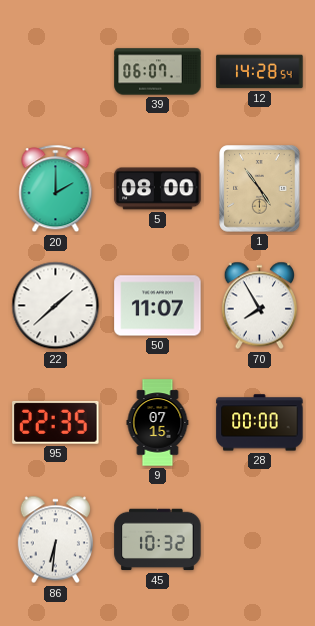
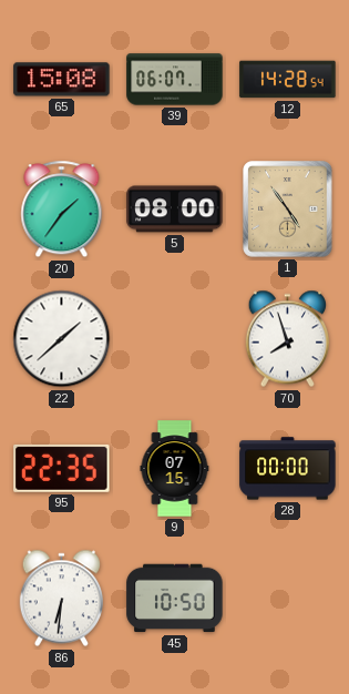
65: none -> 15:08
20: 2:00 -> 1:36
50: 11:07 -> none
70: 7:55 -> 7:57
45: 10:32 -> 10:50
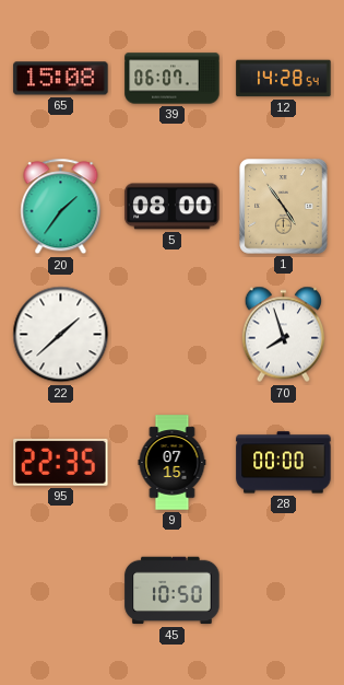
86: 6:31 -> none
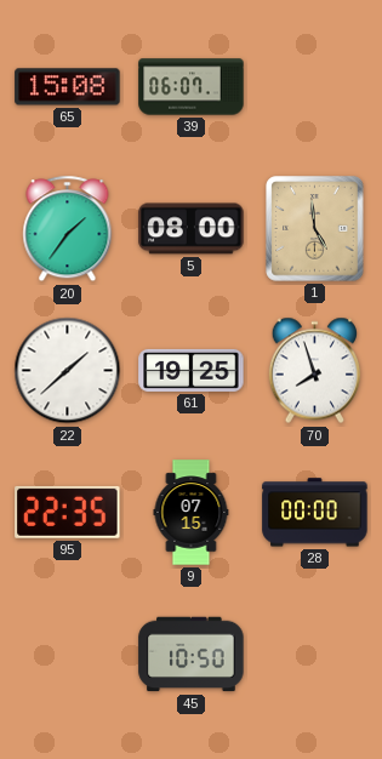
12: 14:28 -> none
1: 4:54 -> 4:59
61: none -> 19:25
